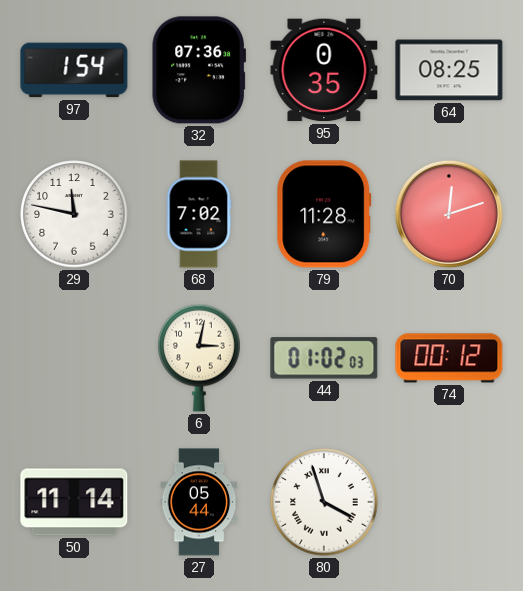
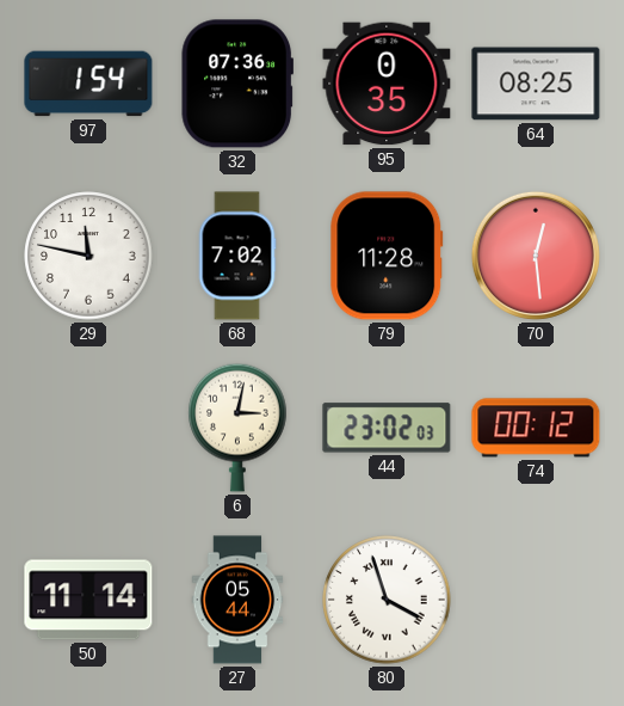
70: 12:12 -> 12:29
44: 01:02 -> 23:02
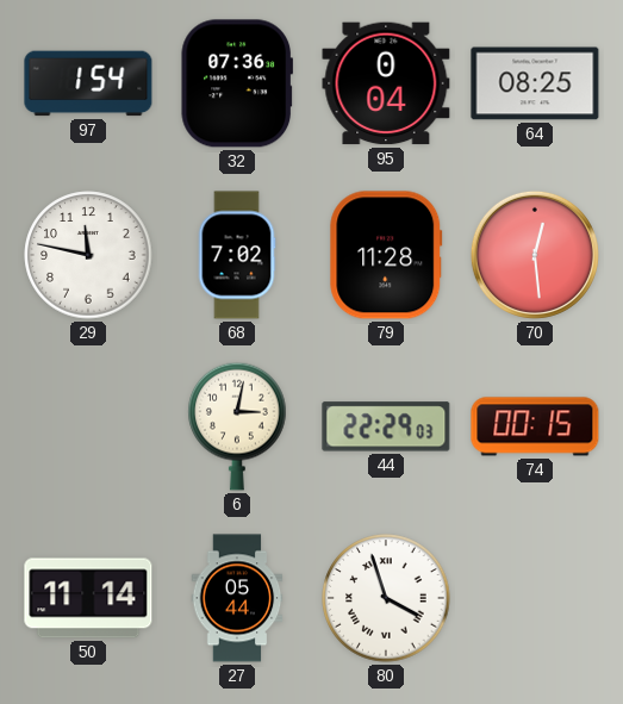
95: 0:35 -> 0:04
44: 23:02 -> 22:29
74: 00:12 -> 00:15
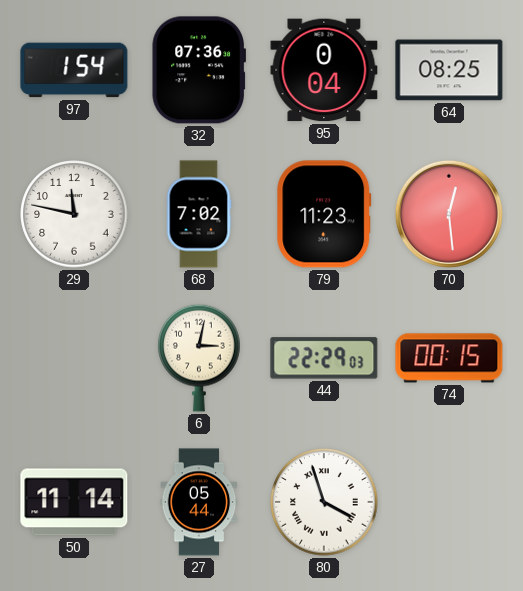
79: 11:28 -> 11:23
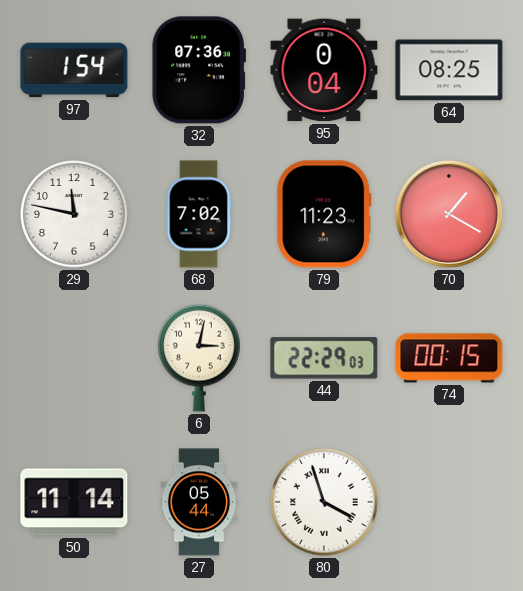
70: 12:29 -> 1:20
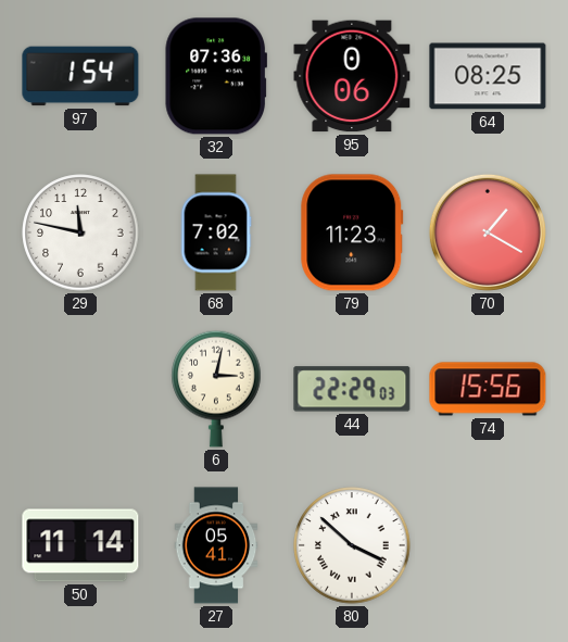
95: 0:04 -> 0:06
74: 00:15 -> 15:56
27: 05:44 -> 05:41
80: 3:57 -> 3:52
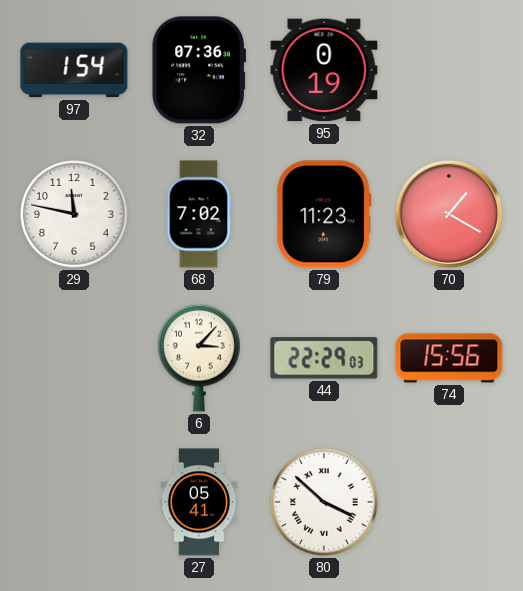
95: 0:06 -> 0:19
64: 08:25 -> none
6: 3:02 -> 3:07
50: 11:14 -> none
